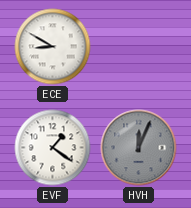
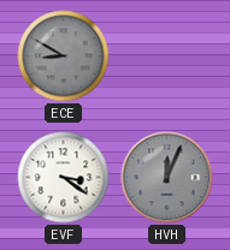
ECE dial: white -> grey
EVF: 1:21 -> 3:21
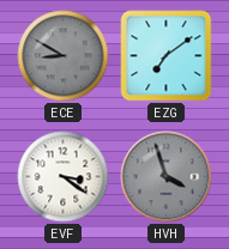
EZG: none -> 7:09
HVH: 12:04 -> 3:57
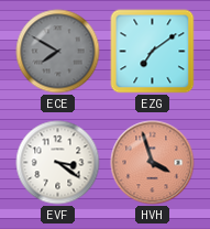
ECE: 8:50 -> 7:50
HVH dial: grey -> salmon
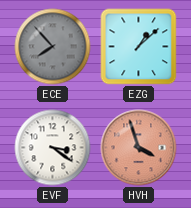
ECE: 7:50 -> 7:53
EZG: 7:09 -> 1:08
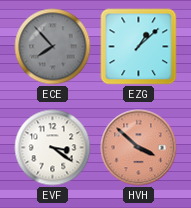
HVH: 3:57 -> 3:52
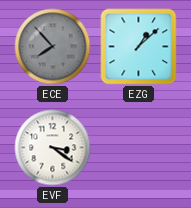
HVH: 3:52 -> none
